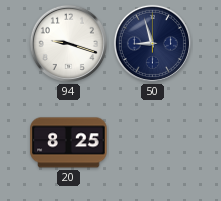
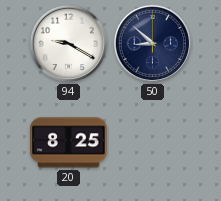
94: 9:18 -> 9:20
50: 8:57 -> 8:52
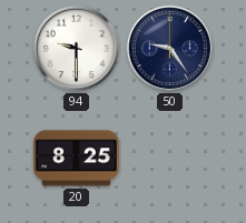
94: 9:20 -> 9:30
50: 8:52 -> 9:24
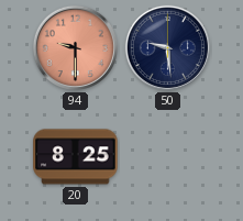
94 dial: white -> salmon
50: 9:24 -> 9:29
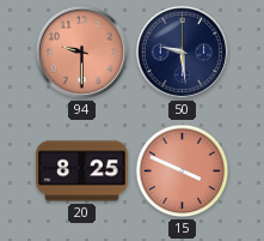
15: none -> 3:49
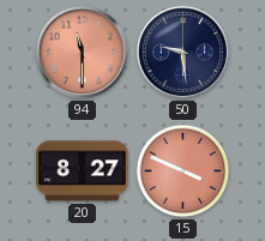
94: 9:30 -> 11:30
20: 8:25 -> 8:27
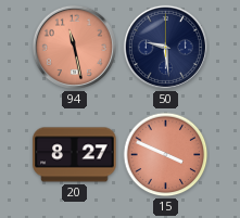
94: 11:30 -> 11:28
